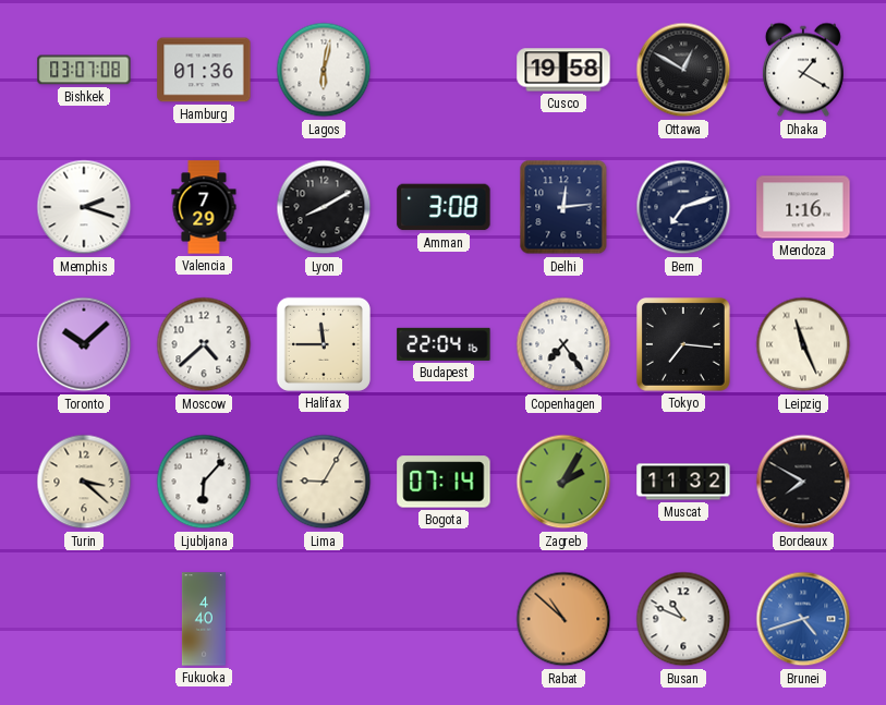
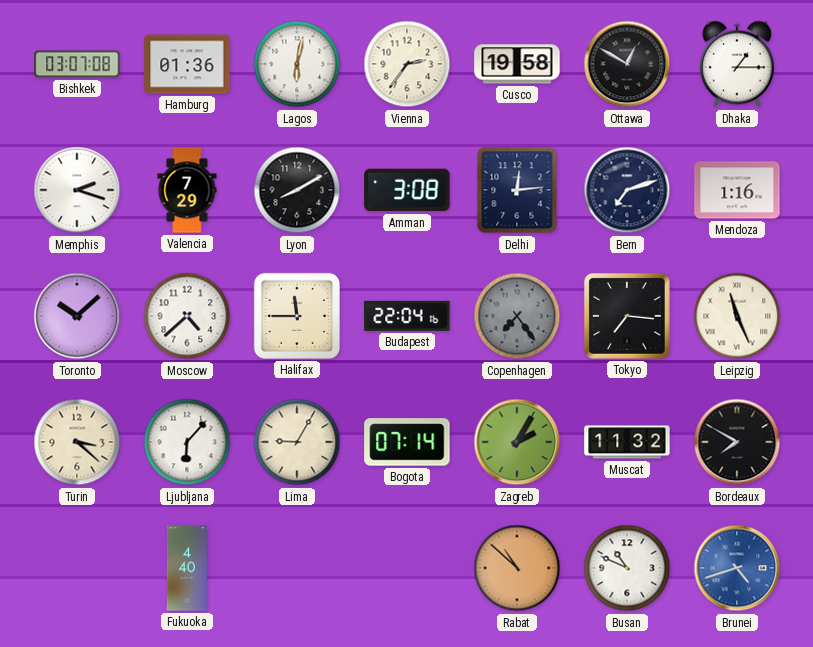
Vienna: none -> 2:36
Dhaka: 1:20 -> 1:15
Copenhagen dial: white -> grey
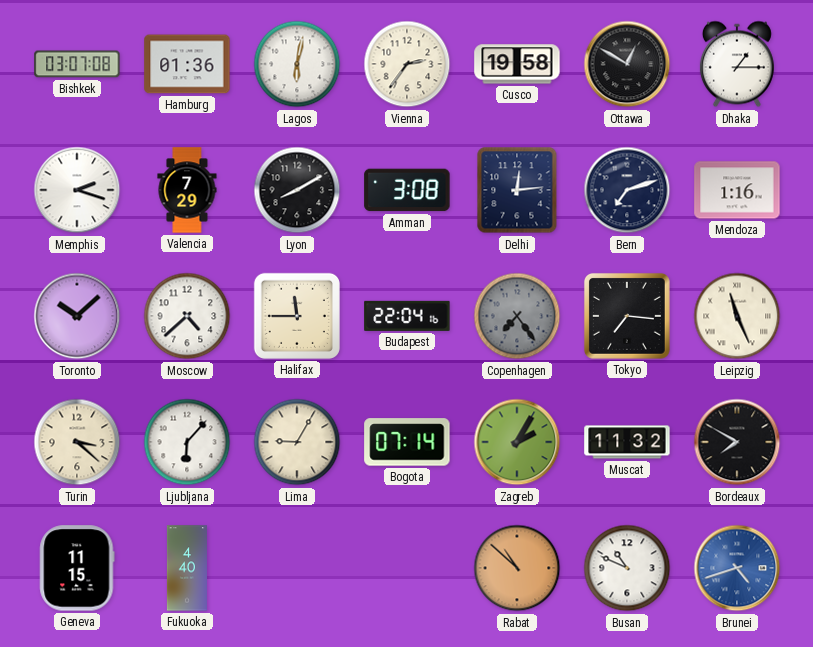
Geneva: none -> 11:15
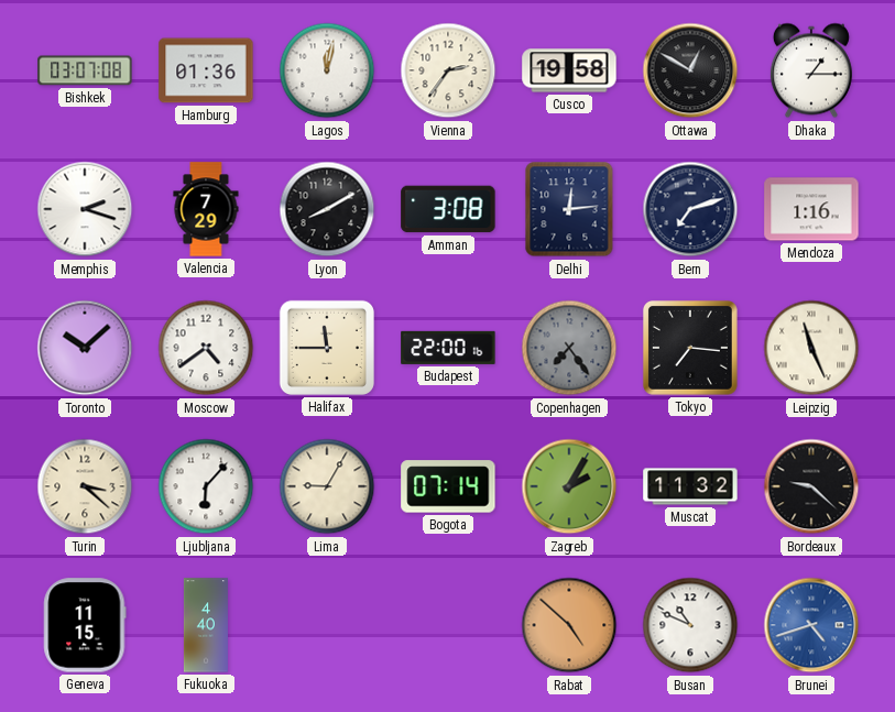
Lagos: 6:02 -> 12:02
Moscow: 4:38 -> 4:39
Budapest: 22:04 -> 22:00
Bordeaux: 7:50 -> 9:22
Rabat: 10:52 -> 4:52
